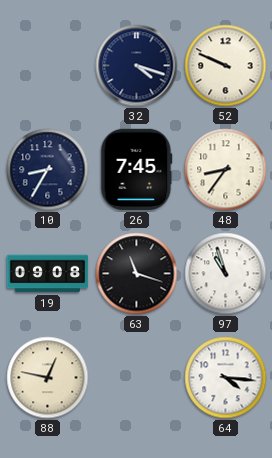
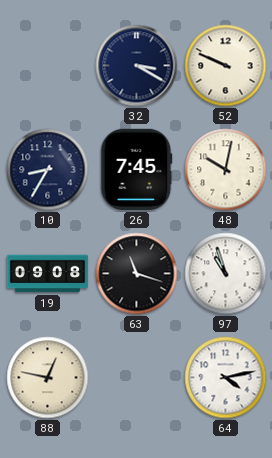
32: 4:18 -> 3:20
48: 8:36 -> 10:02
64: 4:16 -> 4:13
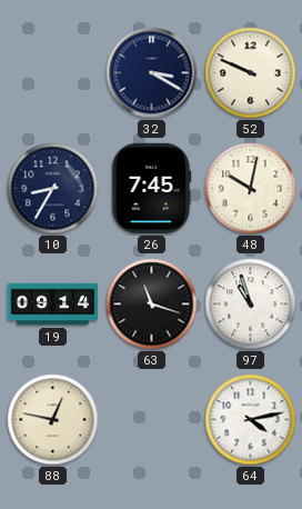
19: 09:08 -> 09:14
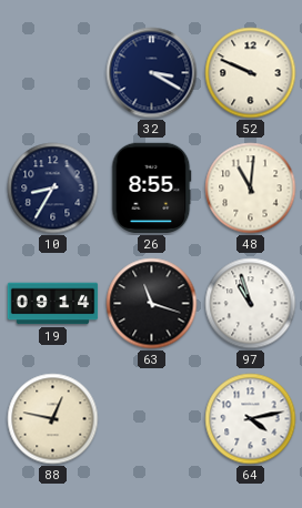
26: 7:45 -> 8:55
48: 10:02 -> 11:01
